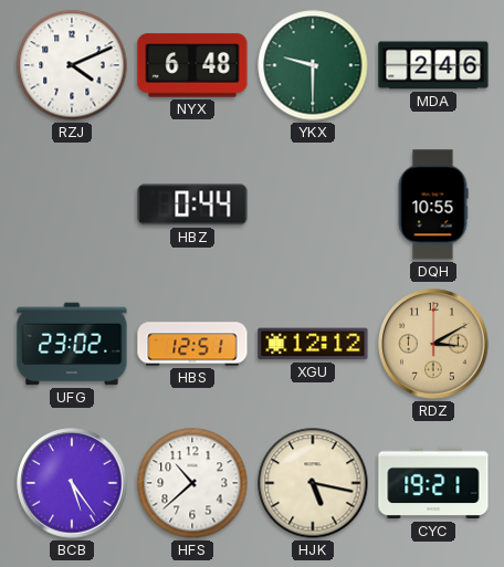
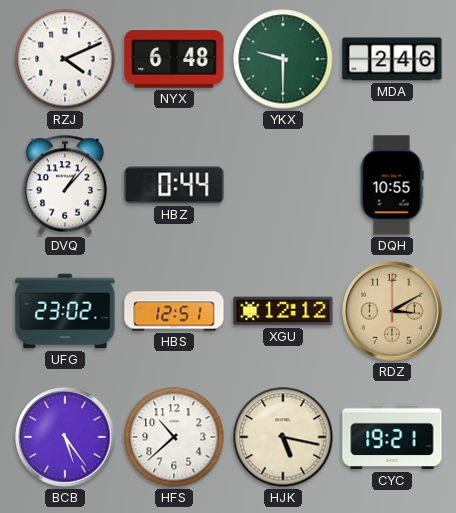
DVQ: none -> 1:07
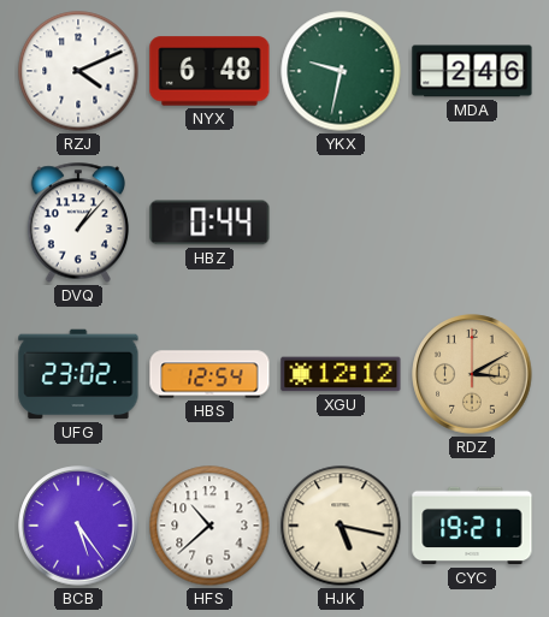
YKX: 9:30 -> 9:32
DQH: 10:55 -> none
HBS: 12:51 -> 12:54
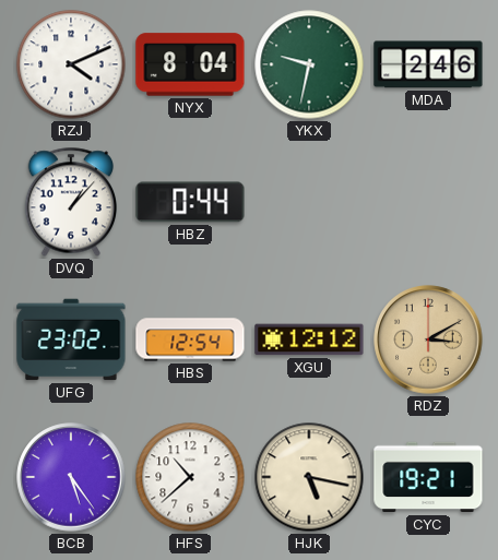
NYX: 6:48 -> 8:04
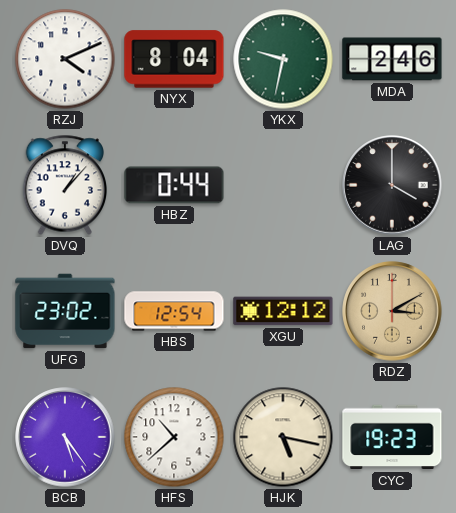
LAG: none -> 4:00
CYC: 19:21 -> 19:23
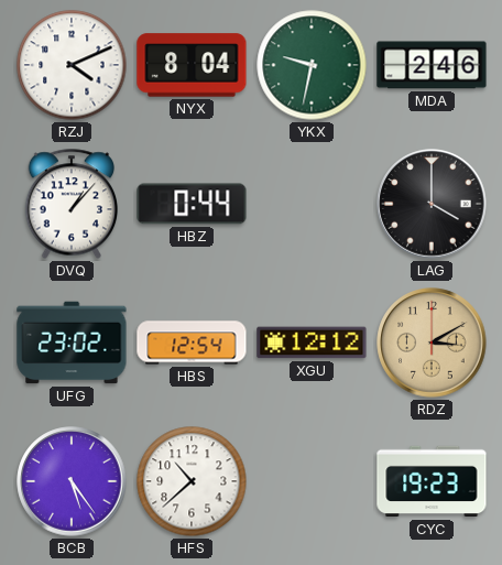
HJK: 5:17 -> none
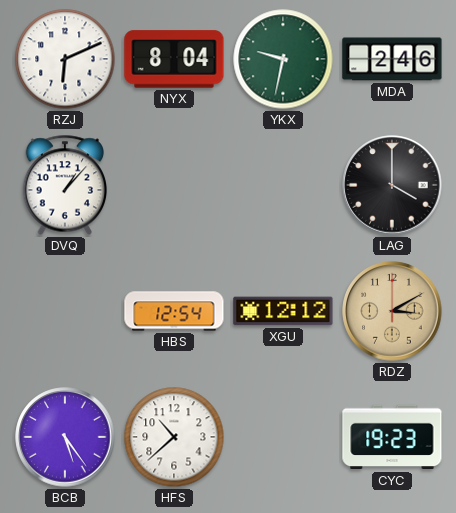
RZJ: 4:11 -> 6:11
HBZ: 0:44 -> none
UFG: 23:02 -> none
